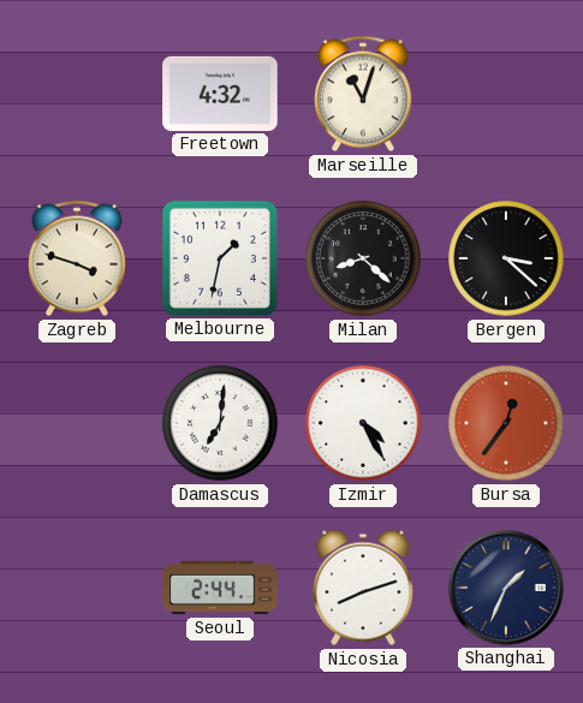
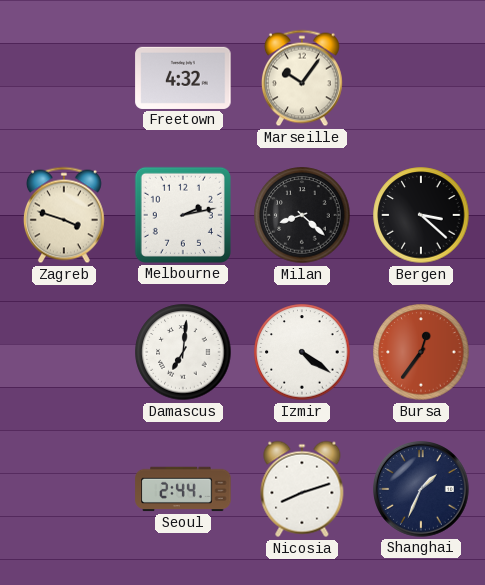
Marseille: 11:03 -> 10:06
Melbourne: 1:32 -> 2:13
Izmir: 4:25 -> 4:21
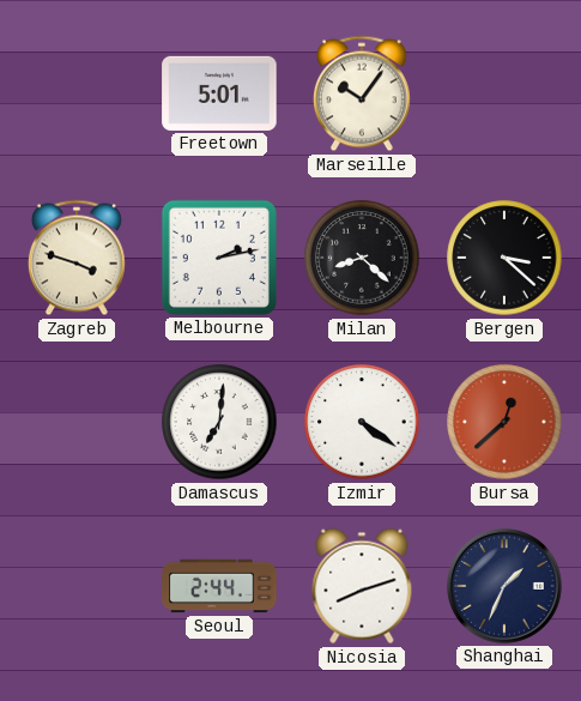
Freetown: 4:32 -> 5:01
Bursa: 12:36 -> 12:38
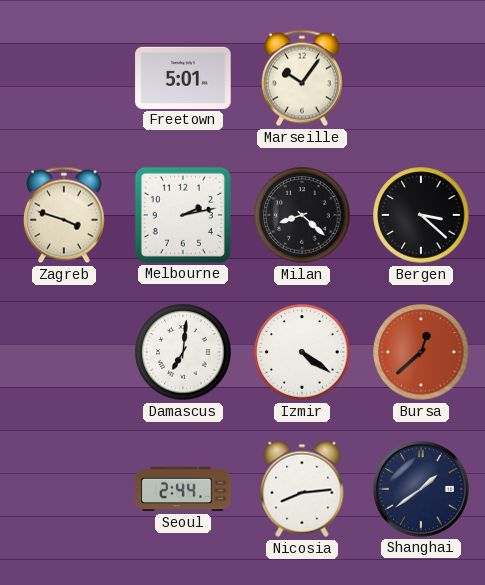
Nicosia: 8:12 -> 8:14
Shanghai: 1:34 -> 1:39
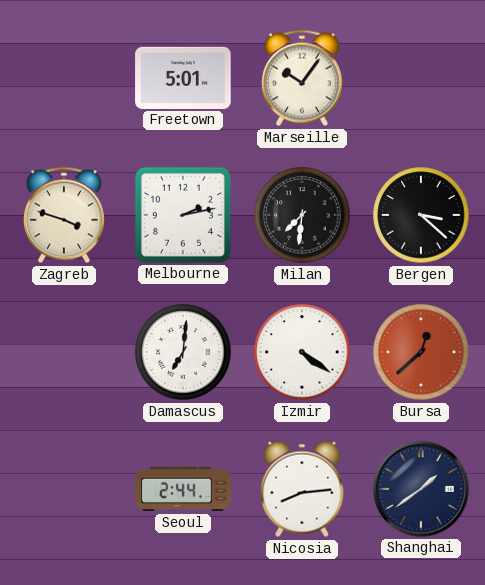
Milan: 8:22 -> 7:31
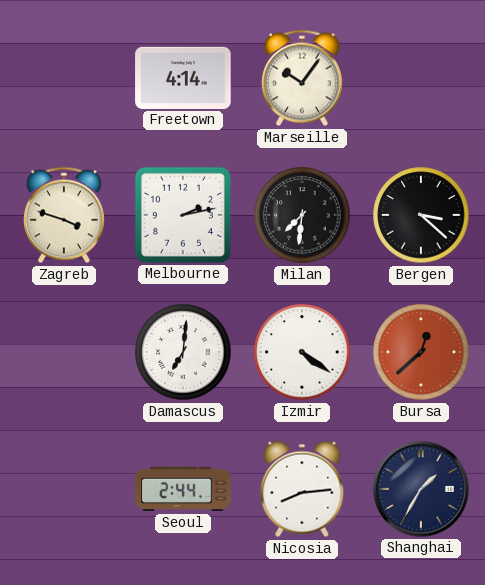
Freetown: 5:01 -> 4:14
Shanghai: 1:39 -> 1:35
